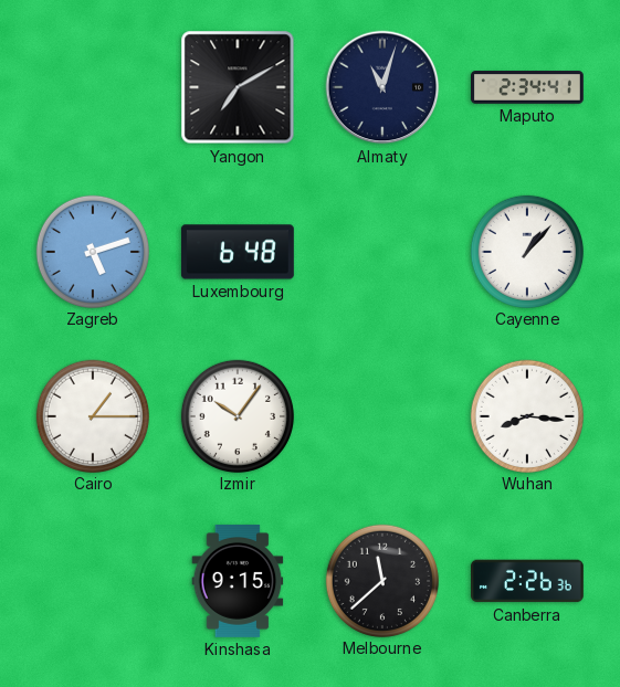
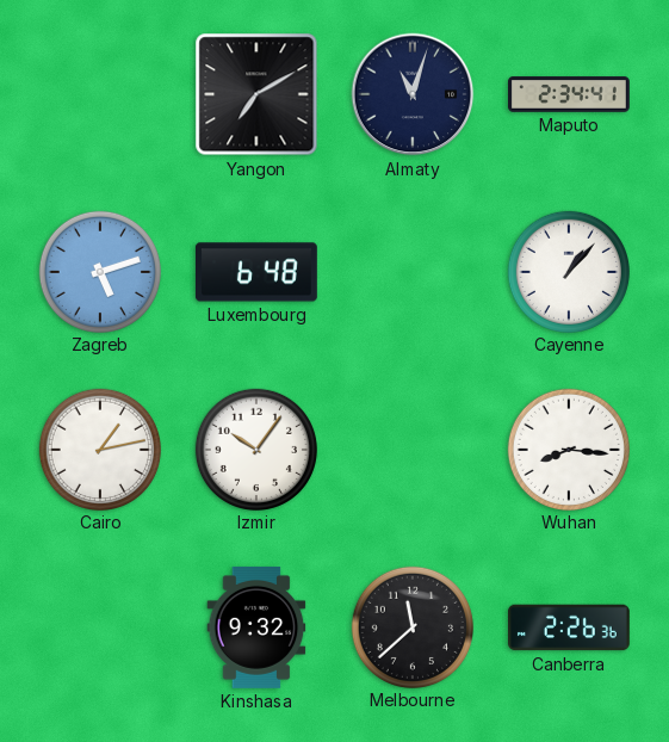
Cairo: 1:15 -> 1:13
Kinshasa: 9:15 -> 9:32
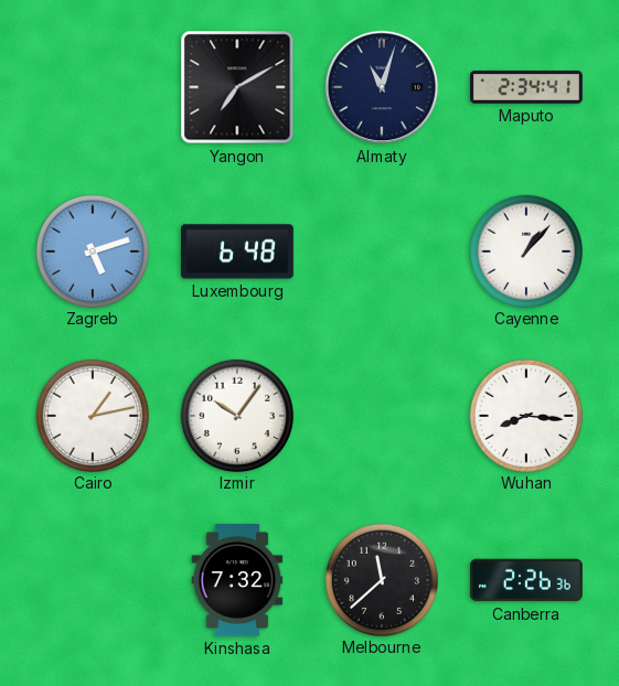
Kinshasa: 9:32 -> 7:32
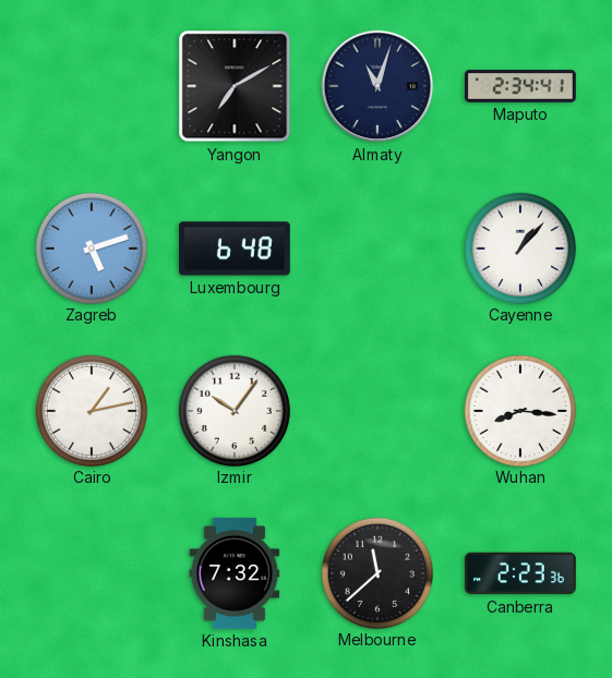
Canberra: 2:26 -> 2:23
